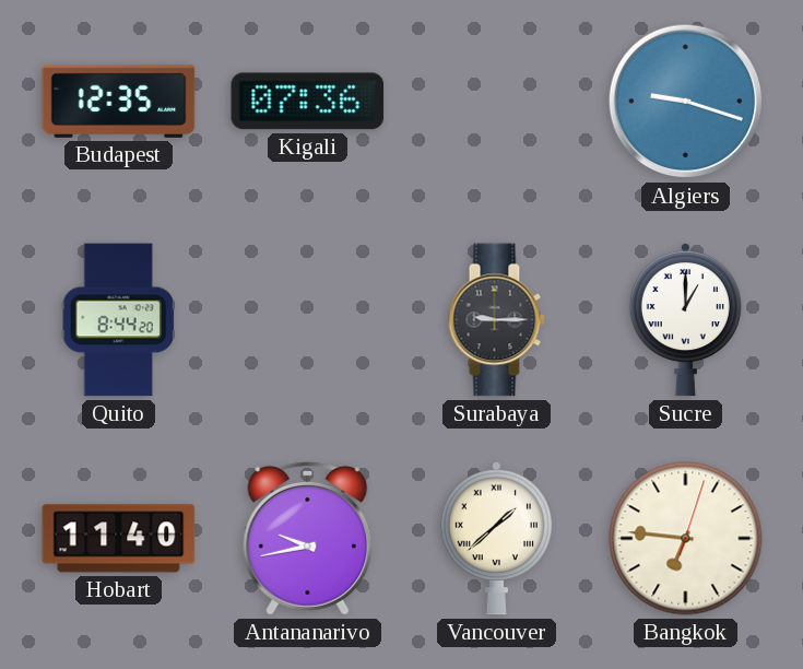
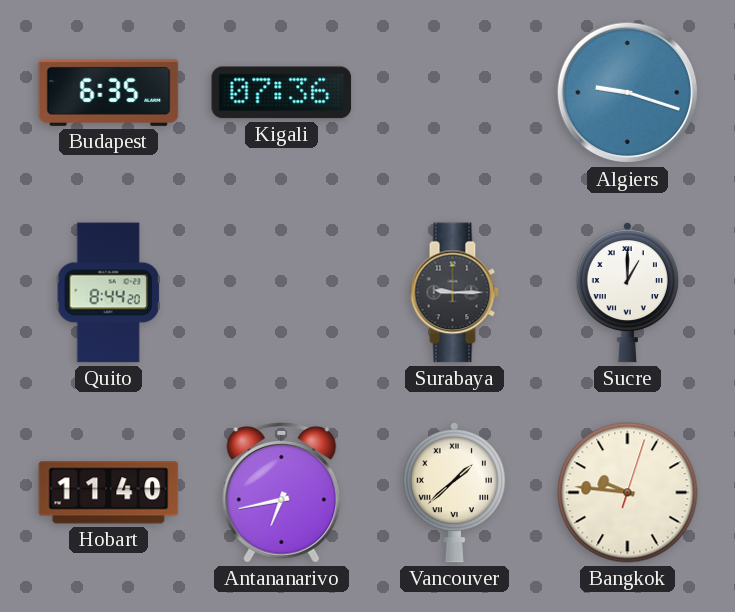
Budapest: 12:35 -> 6:35
Antananarivo: 9:43 -> 6:43
Bangkok: 6:46 -> 9:46
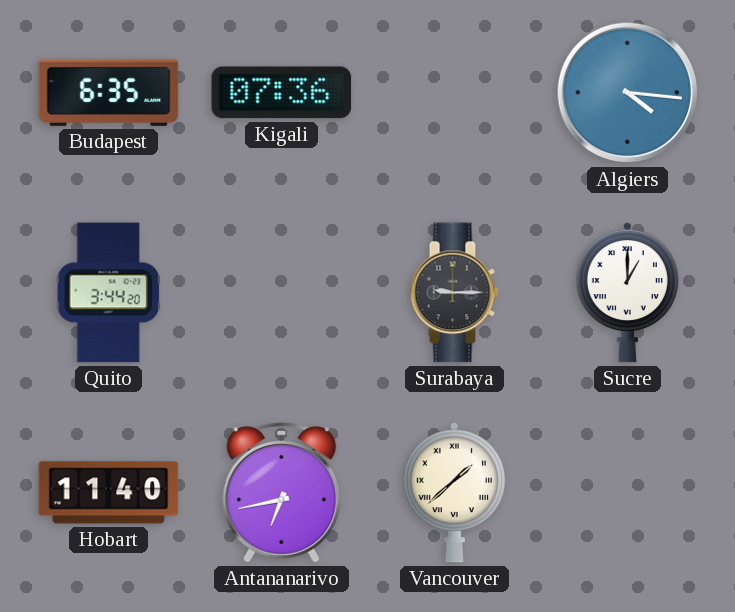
Algiers: 9:18 -> 4:16
Quito: 8:44 -> 3:44
Bangkok: 9:46 -> none
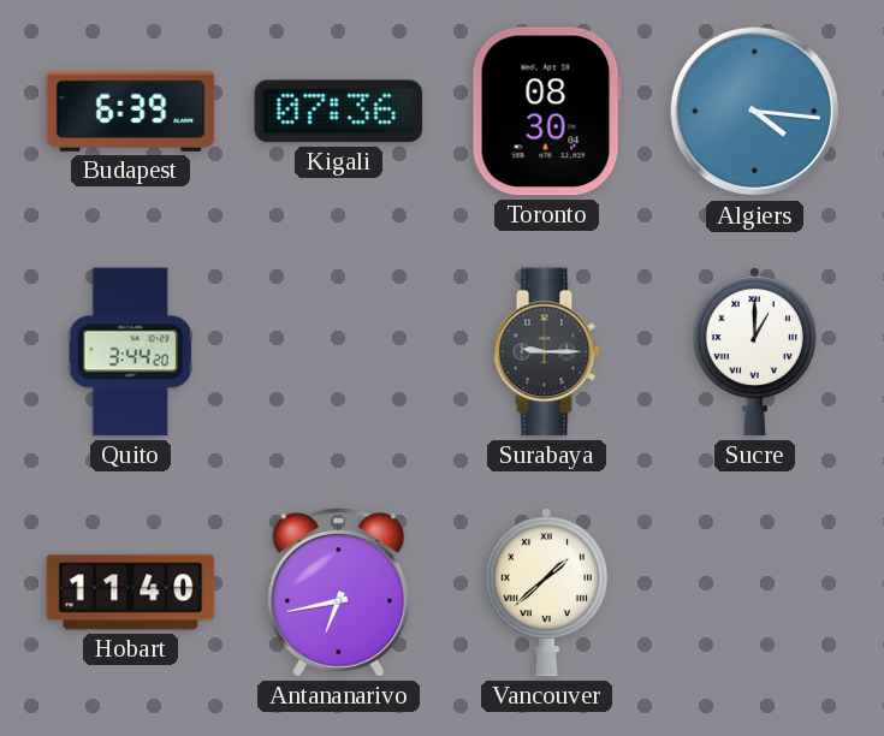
Budapest: 6:35 -> 6:39
Toronto: none -> 08:30
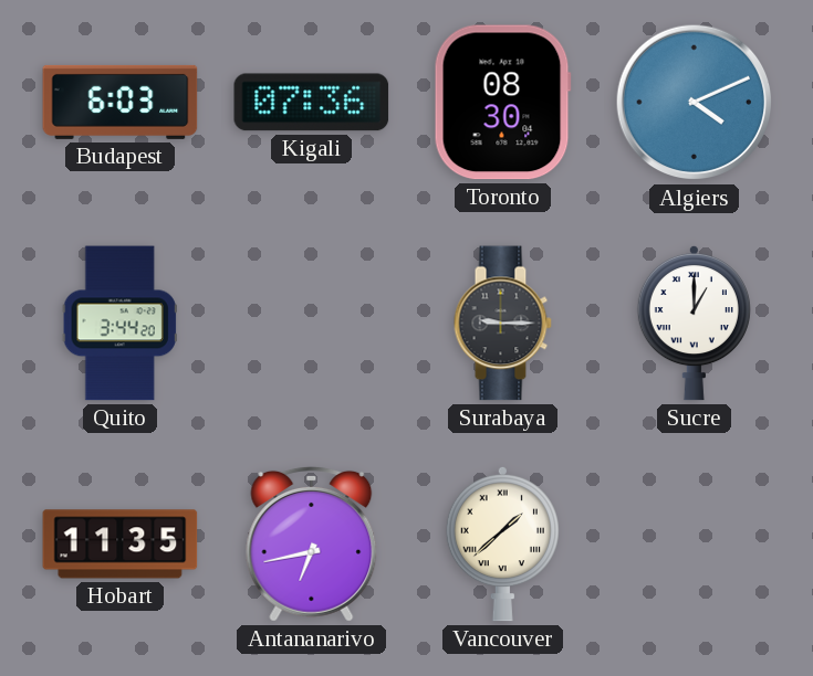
Budapest: 6:39 -> 6:03
Algiers: 4:16 -> 4:11
Hobart: 11:40 -> 11:35
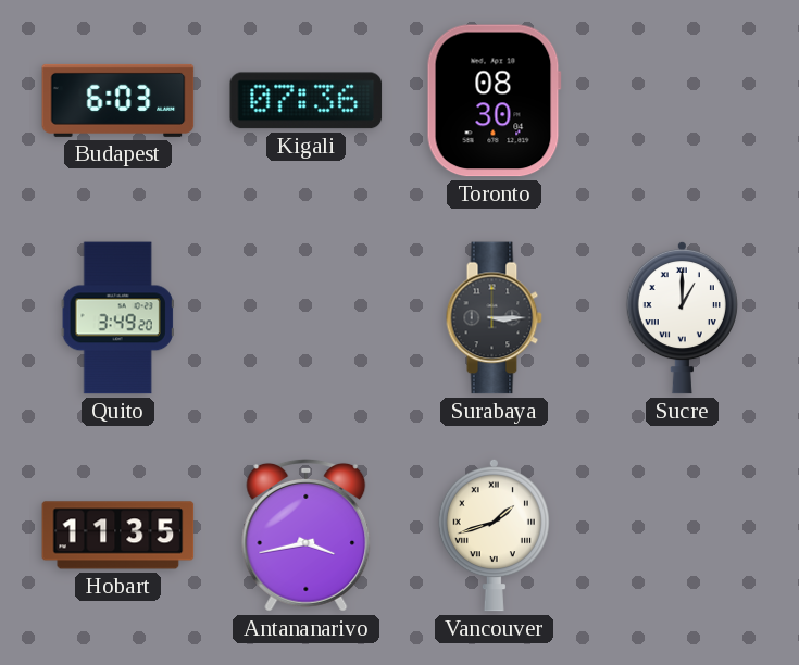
Algiers: 4:11 -> none
Quito: 3:44 -> 3:49
Surabaya: 9:15 -> 3:15
Antananarivo: 6:43 -> 3:43
Vancouver: 1:38 -> 1:42
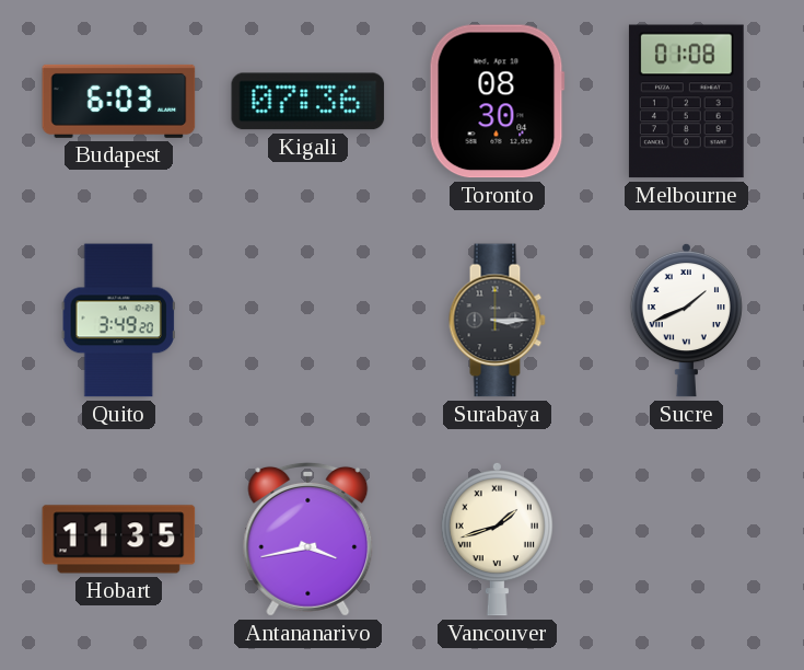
Melbourne: none -> 01:08
Sucre: 1:00 -> 1:41
